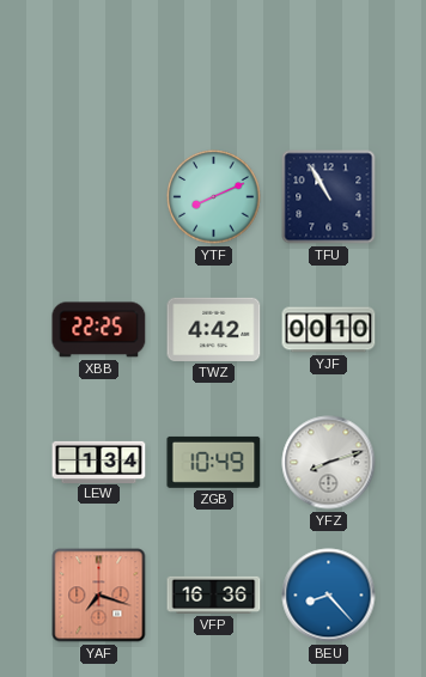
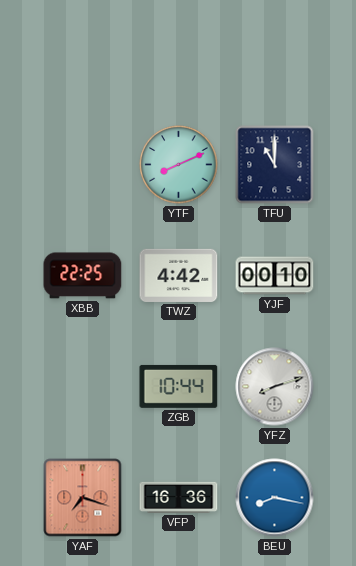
TFU: 10:55 -> 11:00
LEW: 1:34 -> none
ZGB: 10:49 -> 10:44
BEU: 8:23 -> 8:17
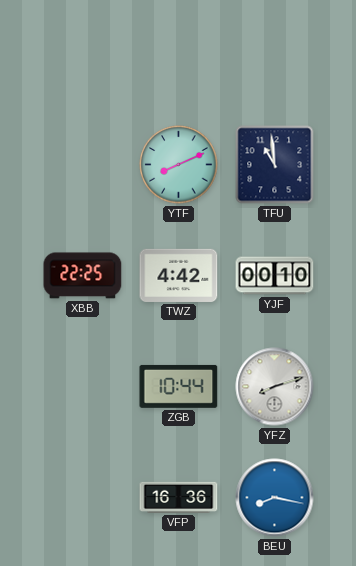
TFU: 11:00 -> 10:59
YAF: 7:18 -> none
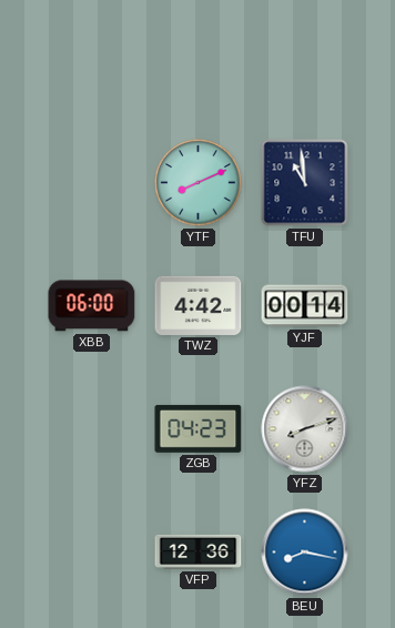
XBB: 22:25 -> 06:00
YJF: 00:10 -> 00:14
ZGB: 10:44 -> 04:23
VFP: 16:36 -> 12:36
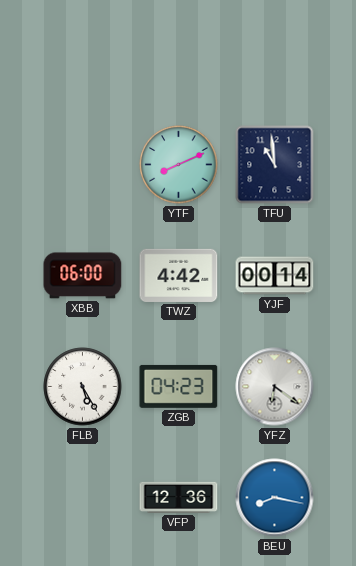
FLB: none -> 5:25
YFZ: 8:12 -> 6:21
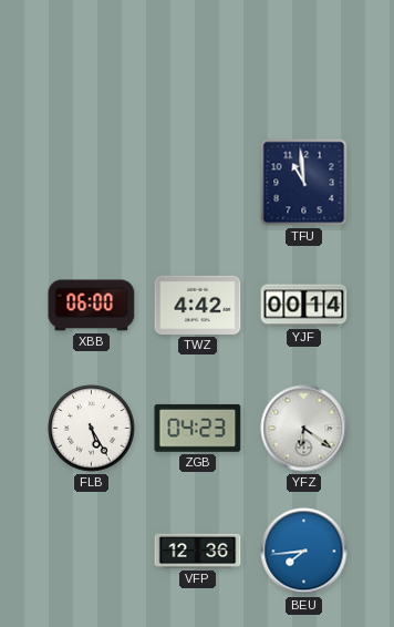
YTF: 8:11 -> none
BEU: 8:17 -> 7:44
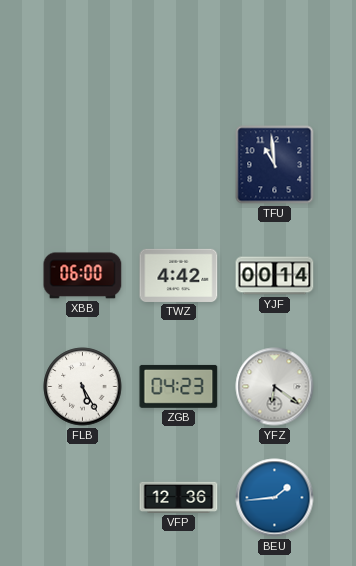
BEU: 7:44 -> 1:44
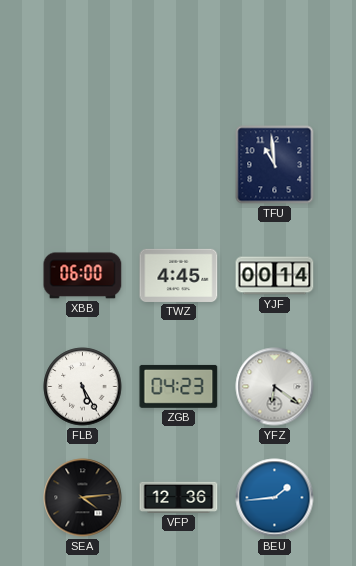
TWZ: 4:42 -> 4:45
SEA: none -> 4:14
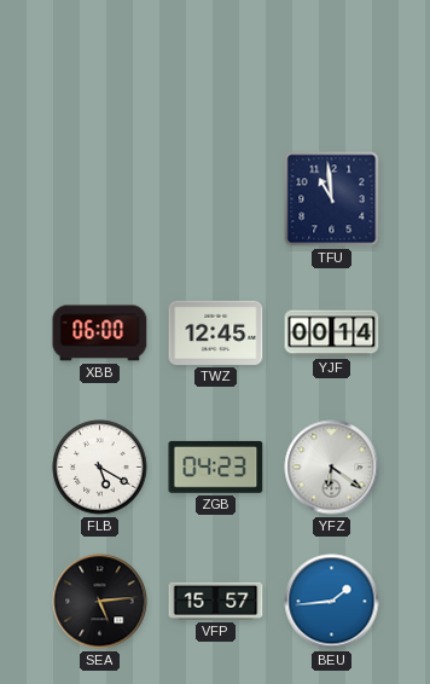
TWZ: 4:45 -> 12:45
FLB: 5:25 -> 5:20
SEA: 4:14 -> 5:14
VFP: 12:36 -> 15:57
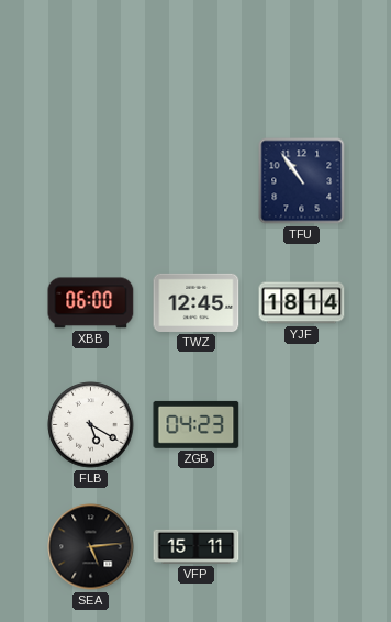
TFU: 10:59 -> 10:54
YJF: 00:14 -> 18:14
YFZ: 6:21 -> none
VFP: 15:57 -> 15:11
BEU: 1:44 -> none
